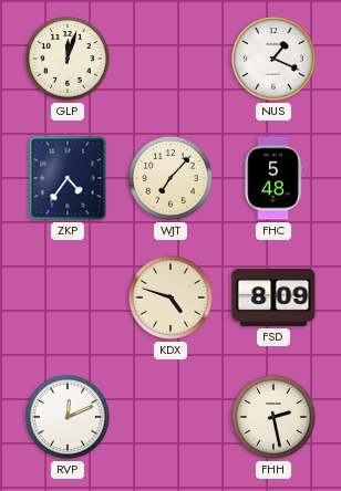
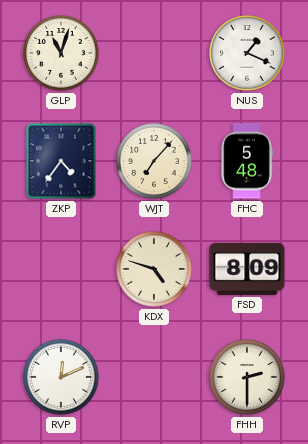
GLP: 12:03 -> 11:03
FHH: 2:28 -> 2:30
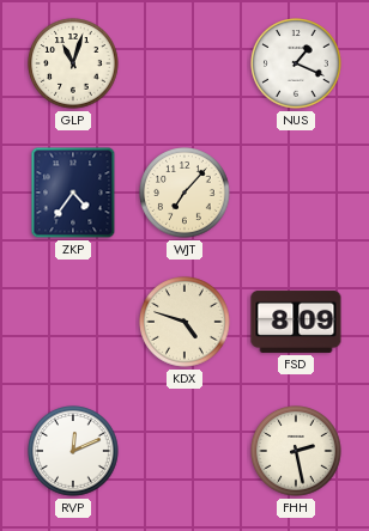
FHC: 5:48 -> none
FHH: 2:30 -> 2:28
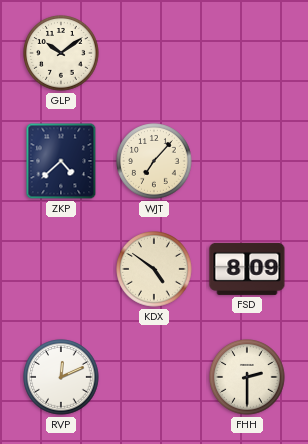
GLP: 11:03 -> 10:09
NUS: 1:19 -> none
ZKP: 4:36 -> 4:38
KDX: 4:48 -> 4:51
FHH: 2:28 -> 2:30
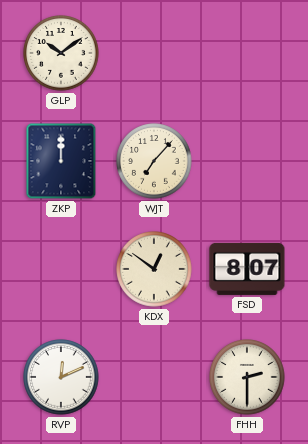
ZKP: 4:38 -> 12:00
KDX: 4:51 -> 12:51
FSD: 8:09 -> 8:07
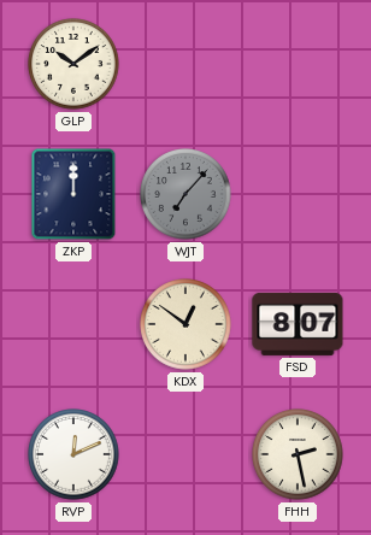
WJT dial: cream -> grey
FHH: 2:30 -> 2:28
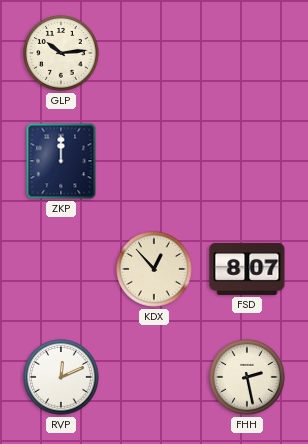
GLP: 10:09 -> 10:14
WJT: 7:07 -> none
KDX: 12:51 -> 12:53
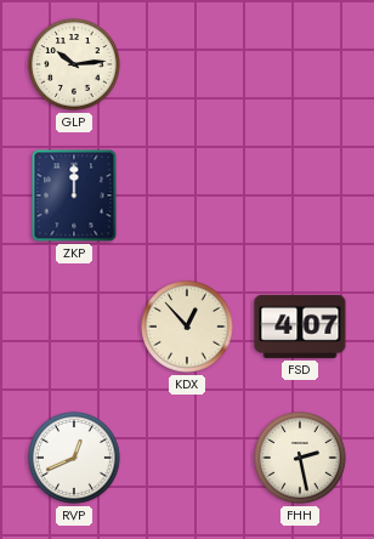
FSD: 8:07 -> 4:07
RVP: 12:11 -> 12:41
